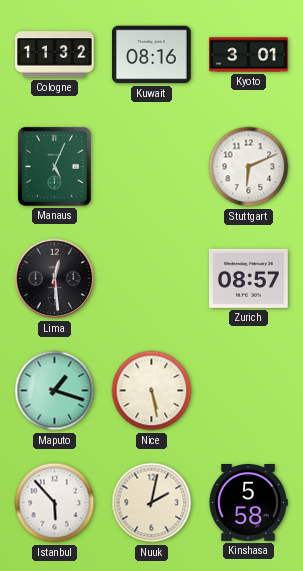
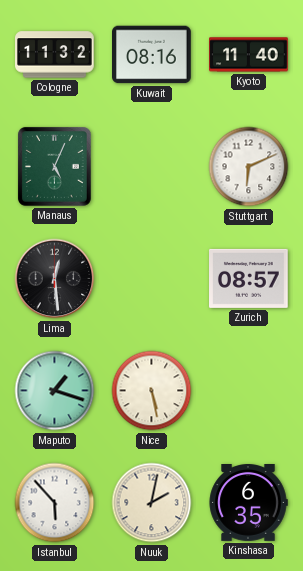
Kyoto: 3:01 -> 11:40
Kinshasa: 5:58 -> 6:35
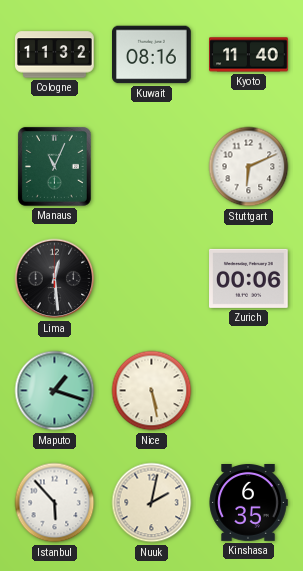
Manaus: 5:04 -> 11:04
Zurich: 08:57 -> 00:06
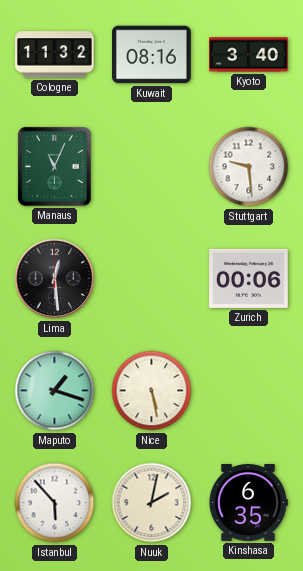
Kyoto: 11:40 -> 3:40
Stuttgart: 6:11 -> 9:29
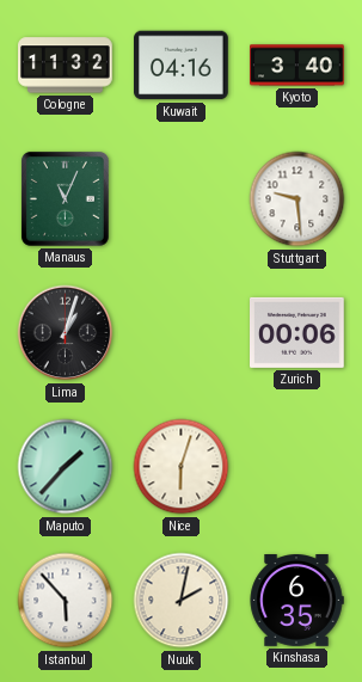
Kuwait: 08:16 -> 04:16
Lima: 12:29 -> 1:03
Maputo: 1:18 -> 1:37
Nice: 5:28 -> 6:03
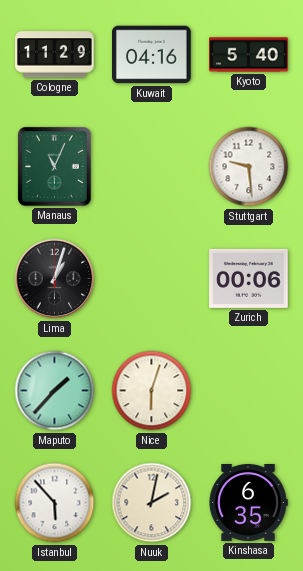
Cologne: 11:32 -> 11:29
Kyoto: 3:40 -> 5:40
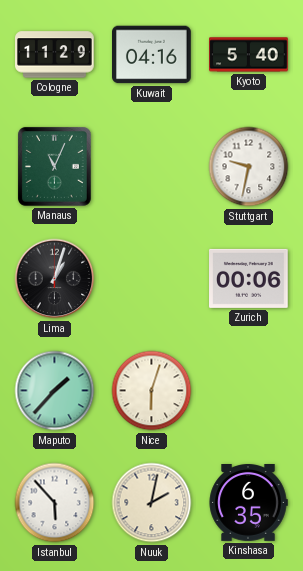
Stuttgart: 9:29 -> 9:32
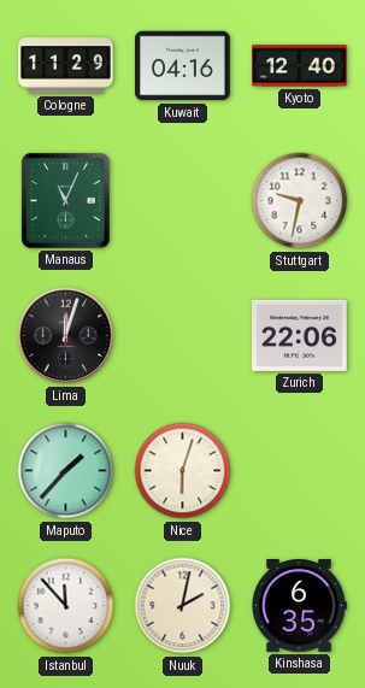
Kyoto: 5:40 -> 12:40
Lima: 1:03 -> 12:03
Zurich: 00:06 -> 22:06
Istanbul: 5:53 -> 11:53
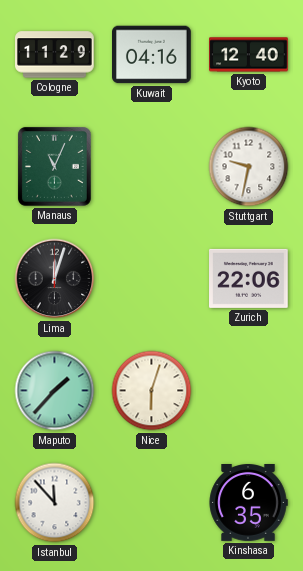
Nuuk: 2:02 -> none
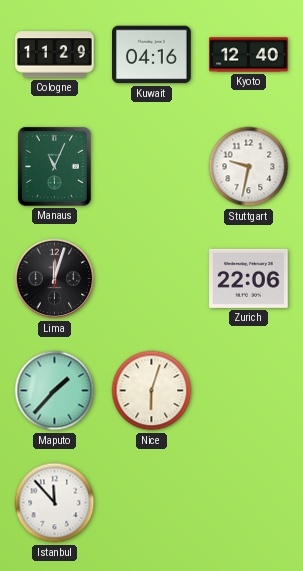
Kinshasa: 6:35 -> none
